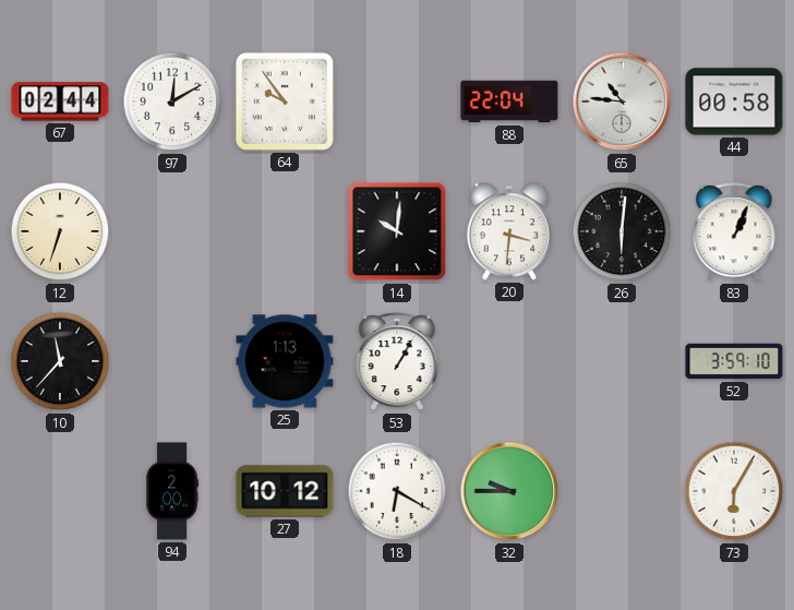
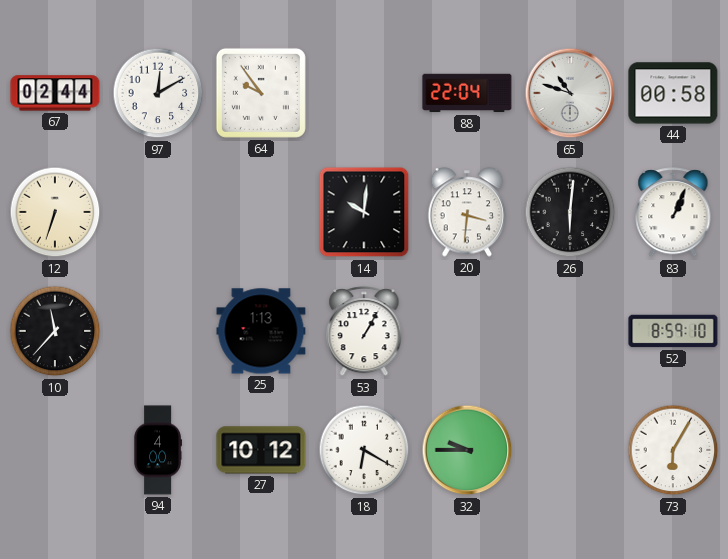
65: 10:46 -> 10:48
52: 3:59 -> 8:59
94: 2:00 -> 4:00
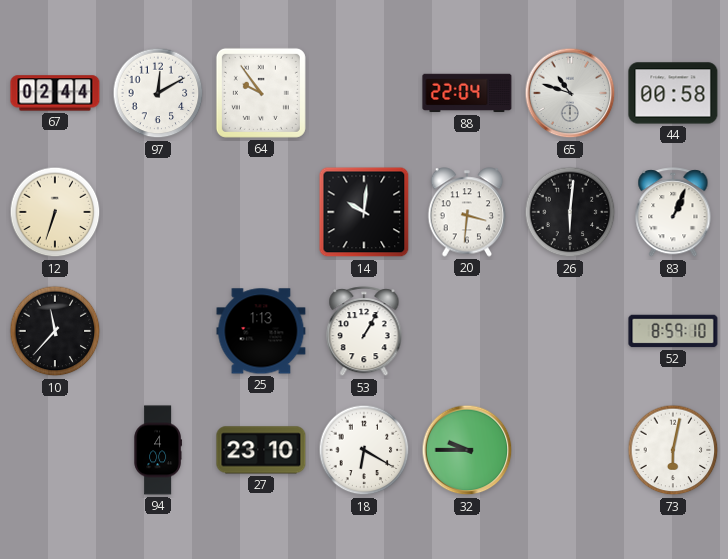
27: 10:12 -> 23:10
73: 6:05 -> 6:02
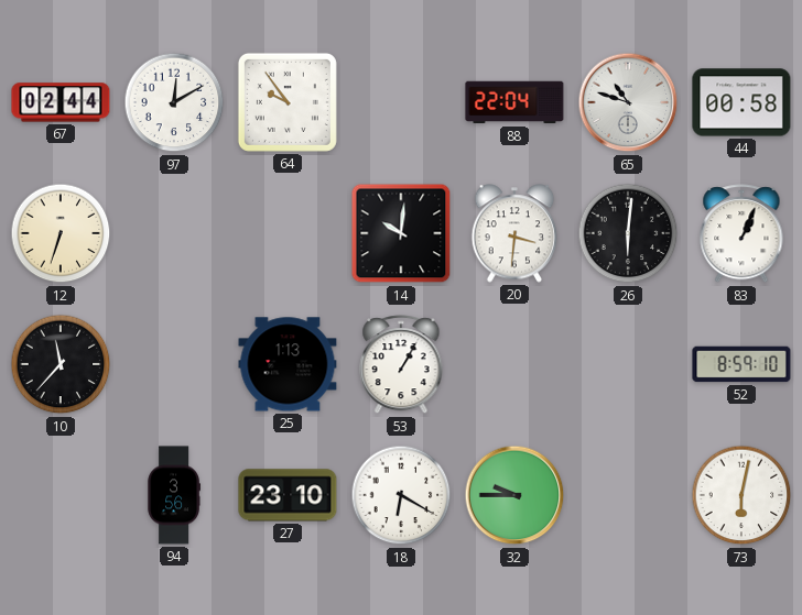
94: 4:00 -> 3:56
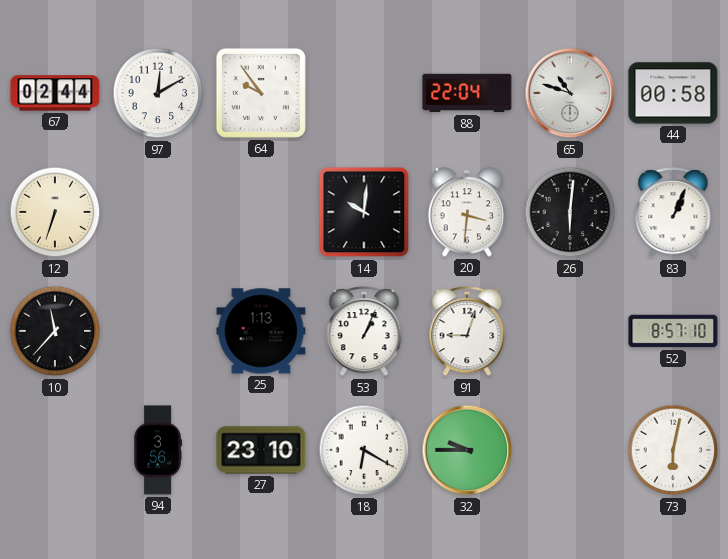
53: 1:05 -> 1:04
91: none -> 9:03
52: 8:59 -> 8:57
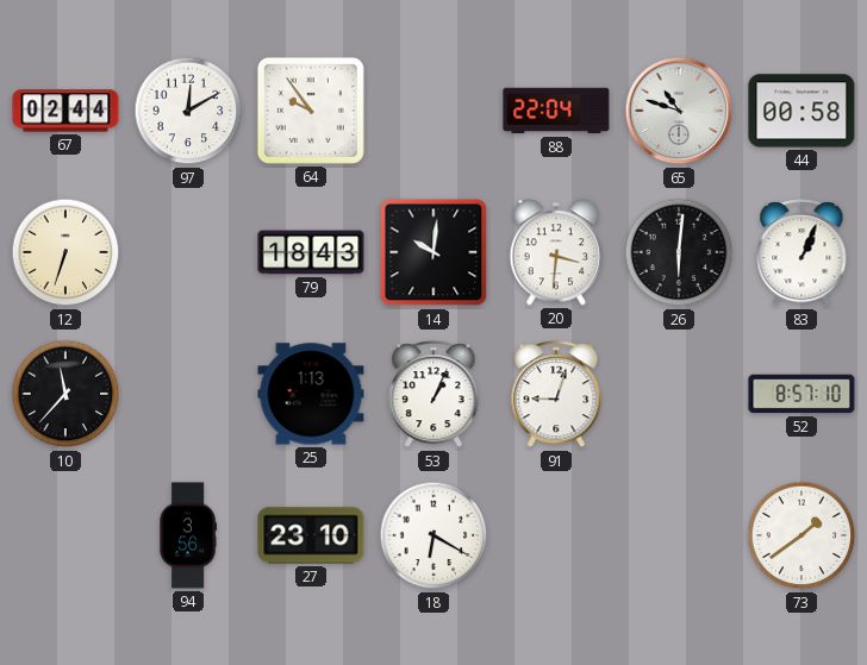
79: none -> 18:43
32: 9:45 -> none
73: 6:02 -> 1:39
